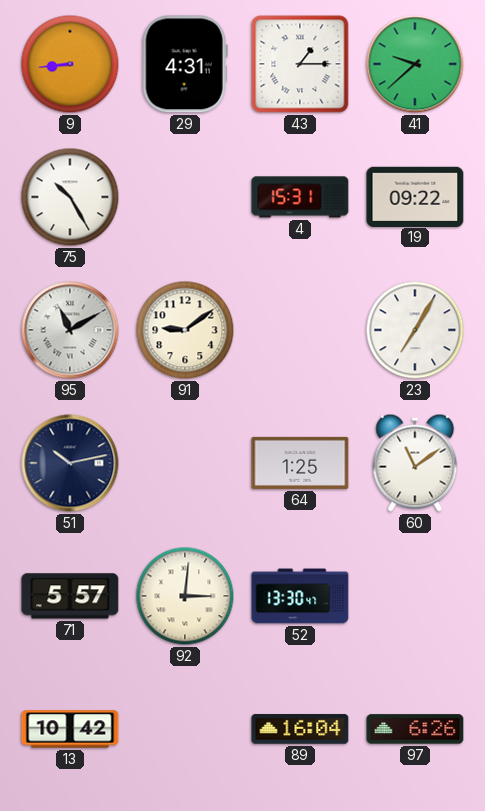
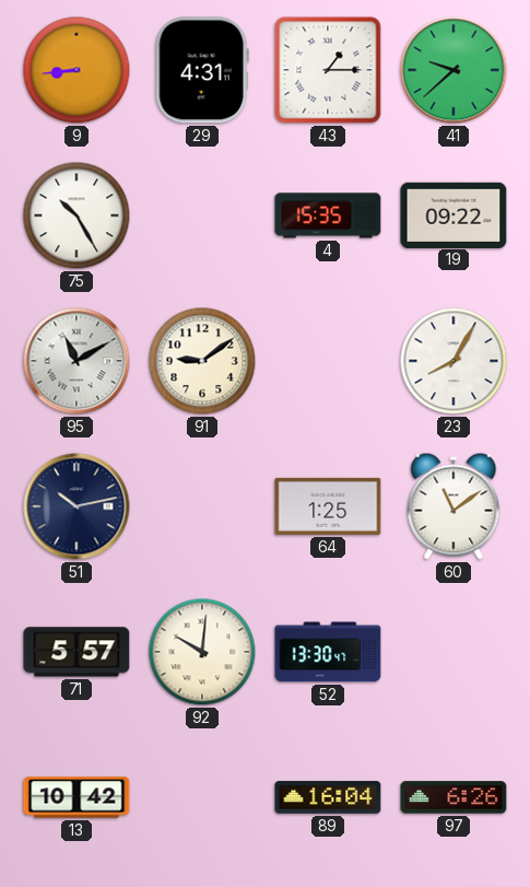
4: 15:31 -> 15:35
23: 7:05 -> 8:05
92: 3:01 -> 10:01
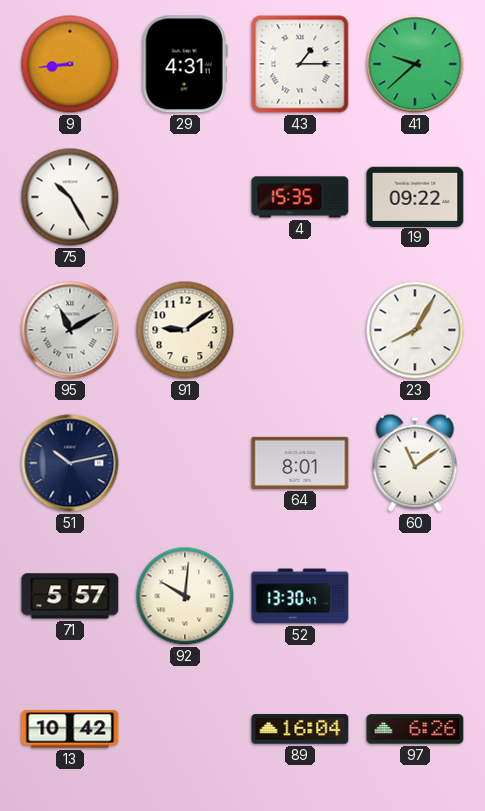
64: 1:25 -> 8:01
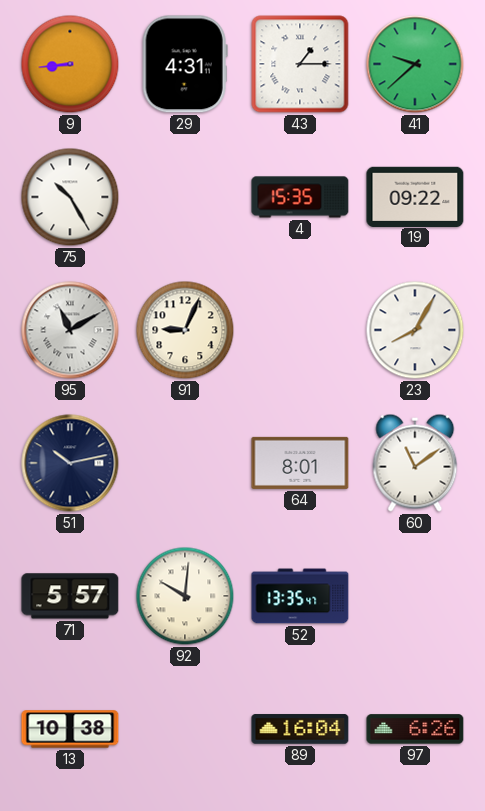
91: 9:09 -> 9:04
52: 13:30 -> 13:35
13: 10:42 -> 10:38
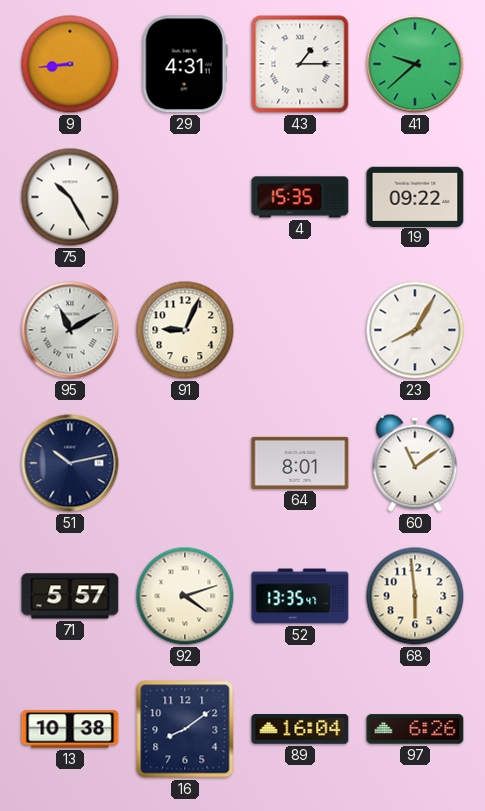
92: 10:01 -> 4:12
68: none -> 5:59
16: none -> 8:09
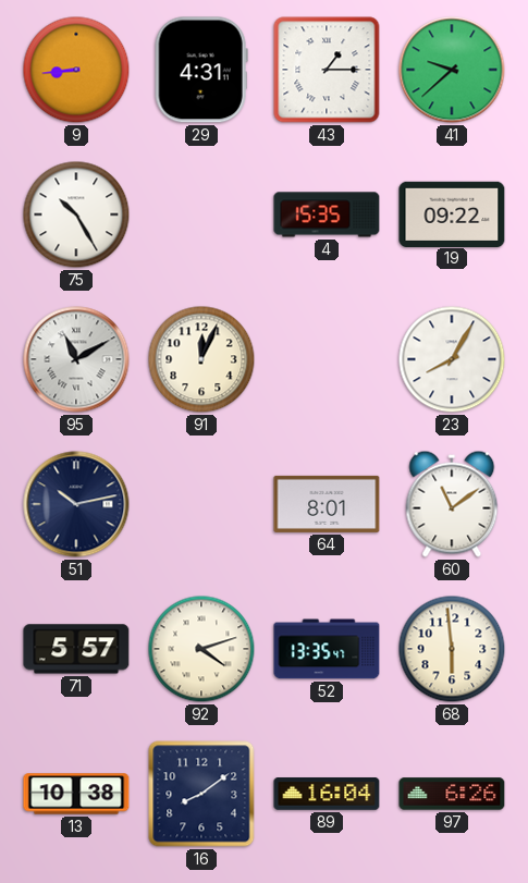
91: 9:04 -> 12:04
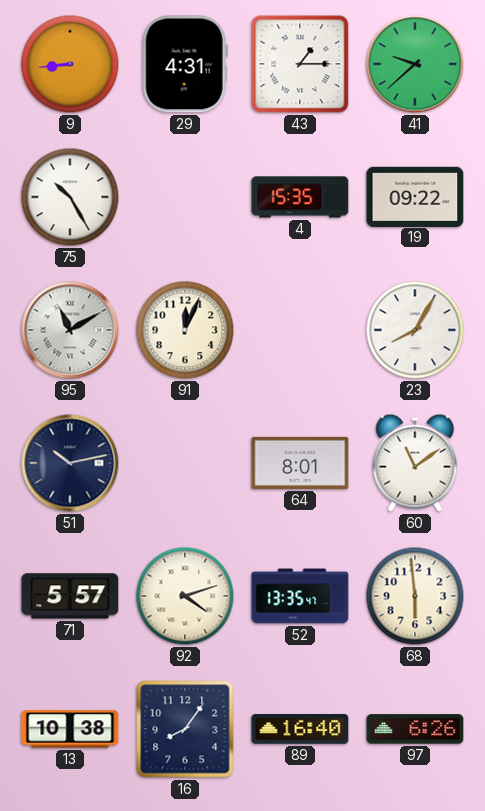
16: 8:09 -> 8:06
89: 16:04 -> 16:40
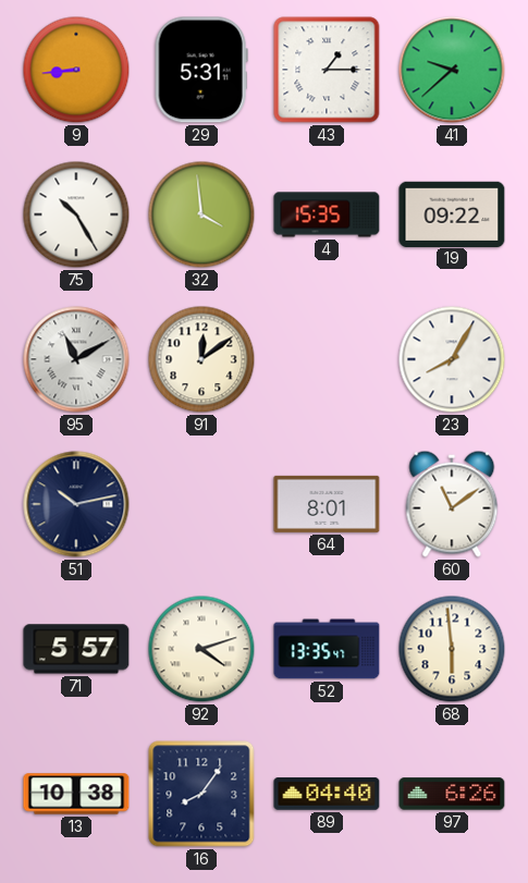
29: 4:31 -> 5:31
32: none -> 3:59
91: 12:04 -> 12:09
89: 16:40 -> 04:40
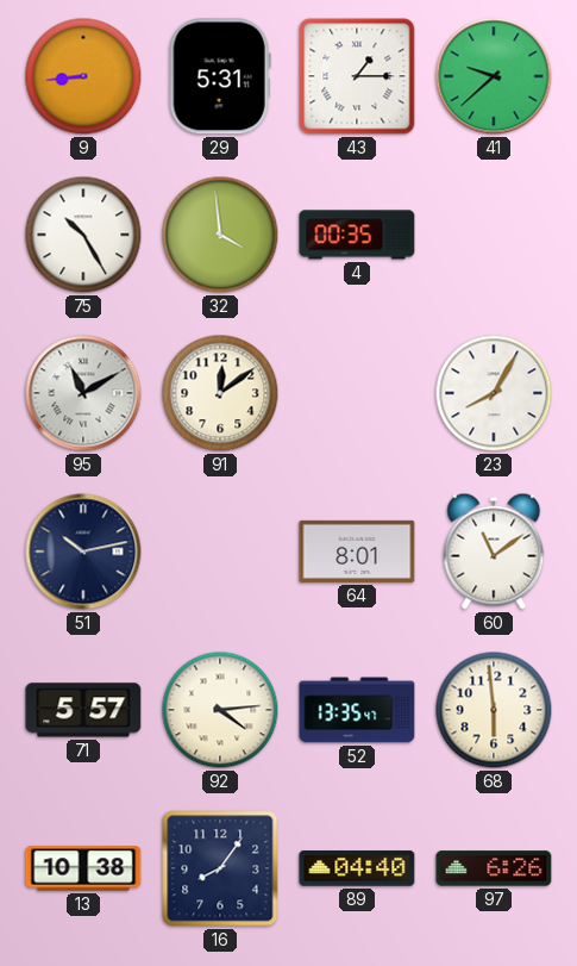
4: 15:35 -> 00:35
19: 09:22 -> none
92: 4:12 -> 4:14
